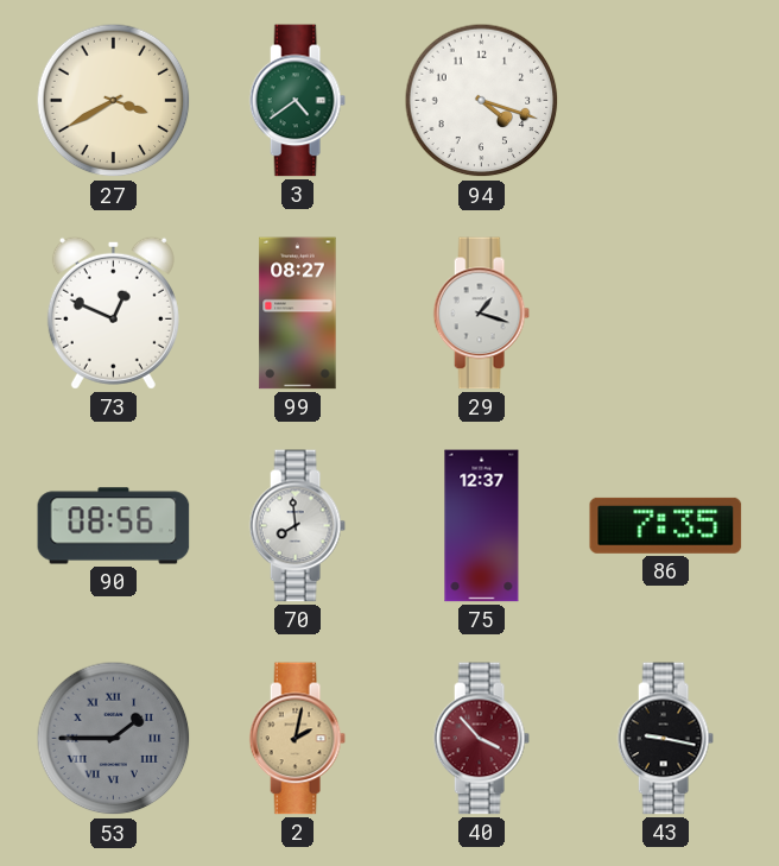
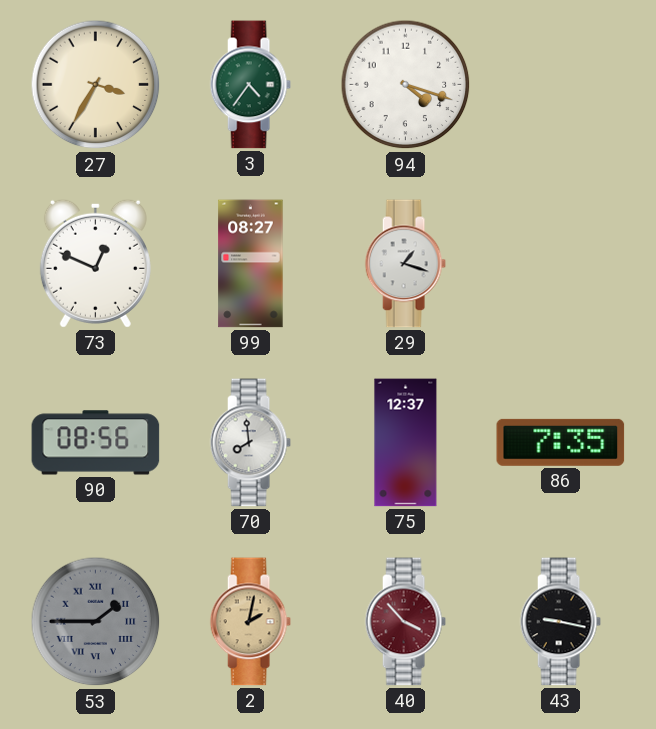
27: 3:40 -> 3:35
3: 4:39 -> 4:36
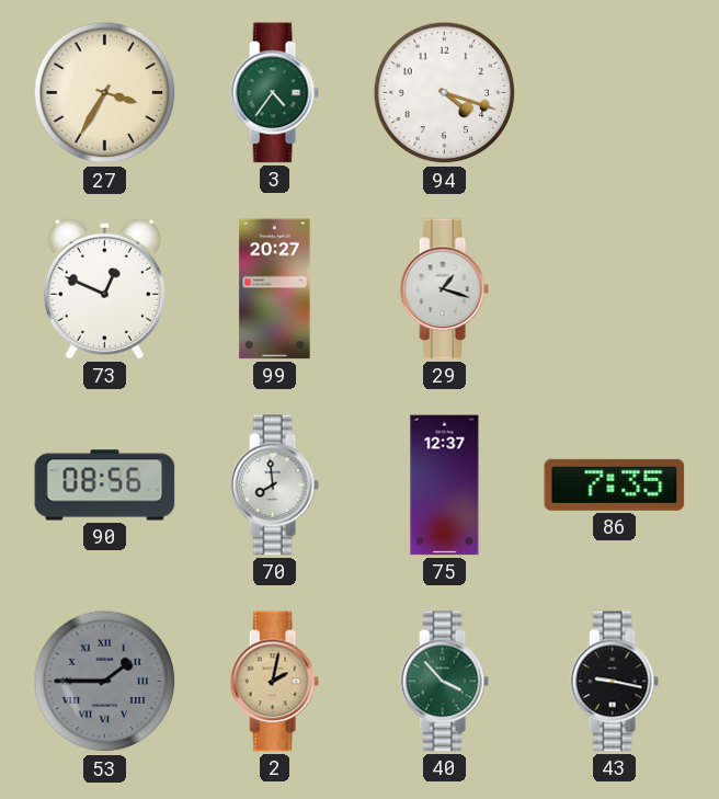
99: 08:27 -> 20:27
40 dial: burgundy -> green
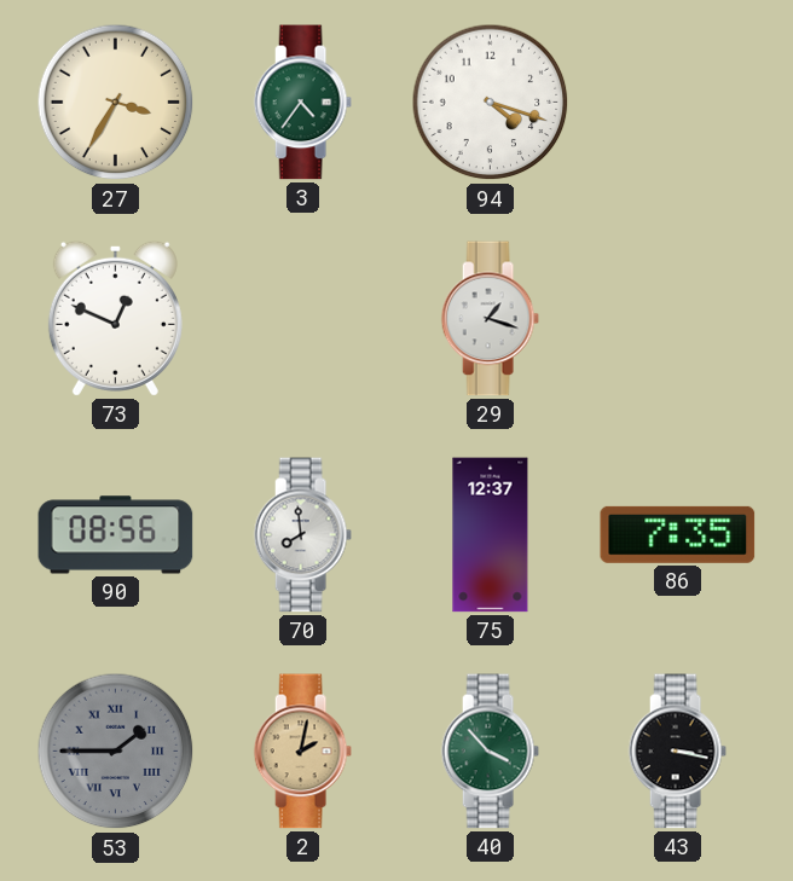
99: 20:27 -> none
43: 9:17 -> 3:17
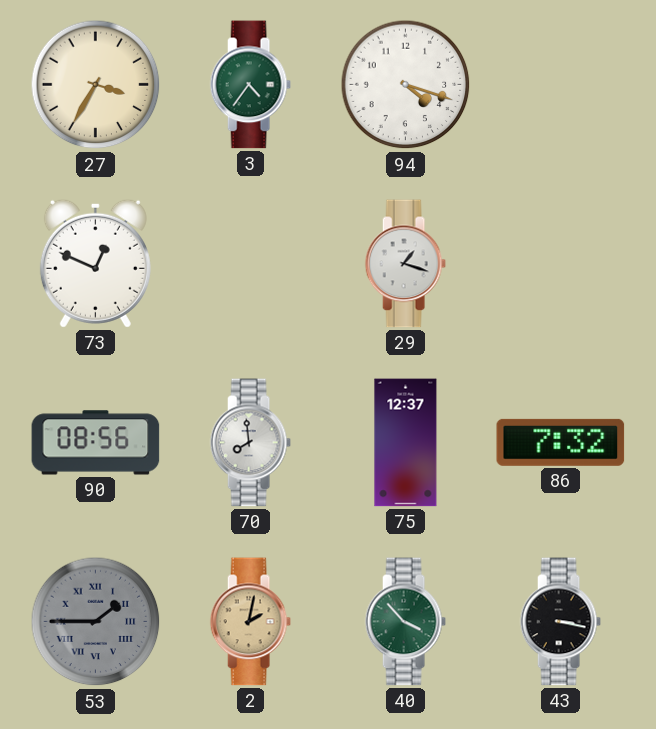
86: 7:35 -> 7:32
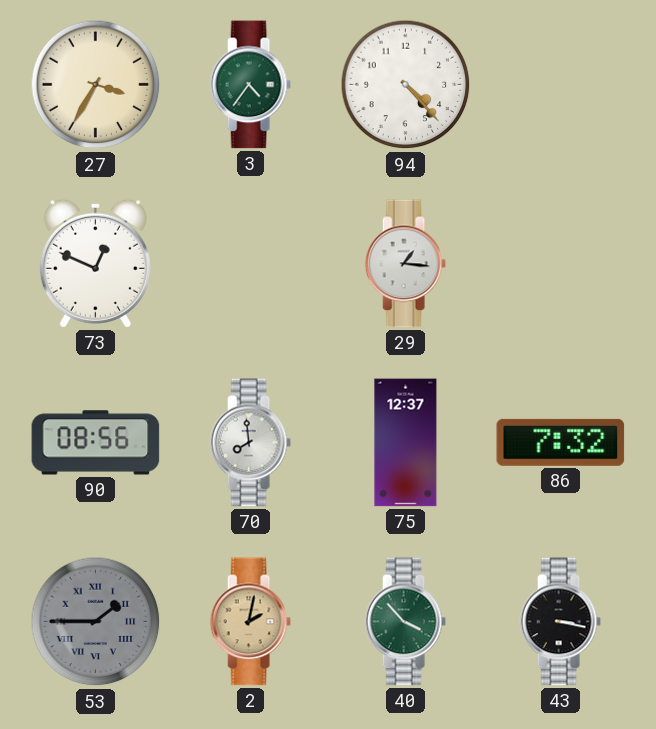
94: 4:18 -> 4:23
29: 1:18 -> 1:16
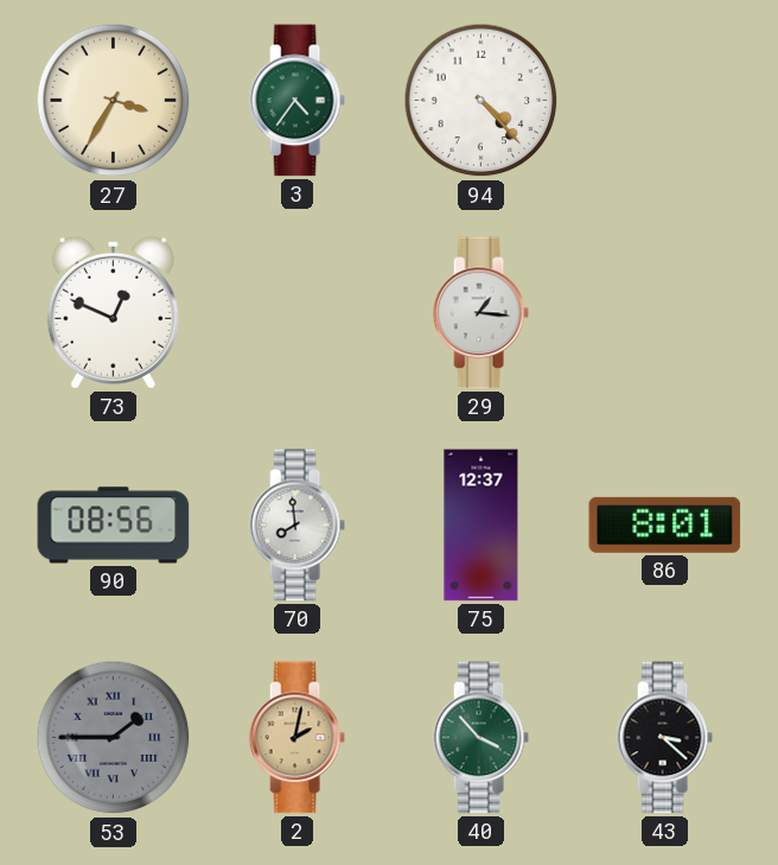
86: 7:32 -> 8:01
43: 3:17 -> 3:22
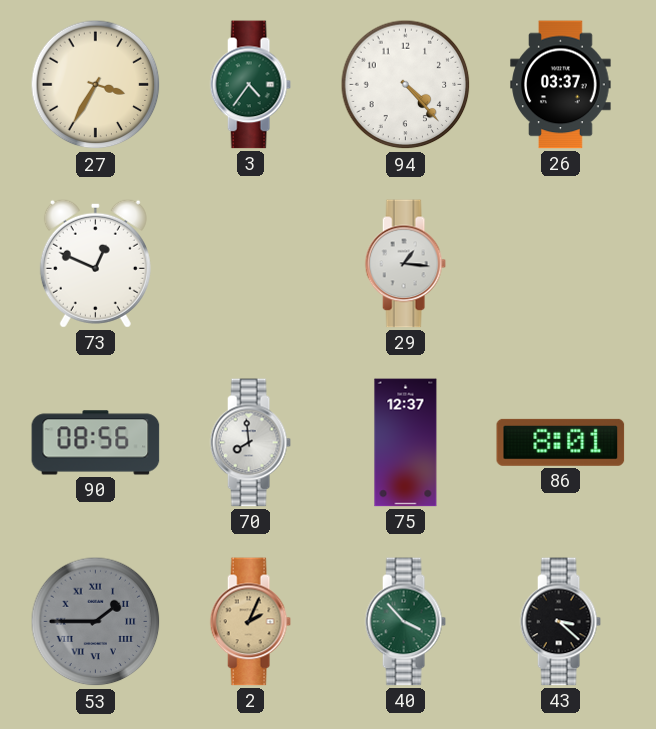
26: none -> 03:37
2: 2:02 -> 2:04
